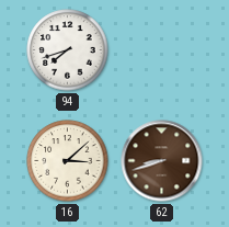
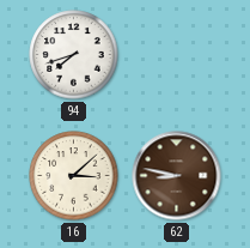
62: 8:42 -> 8:47
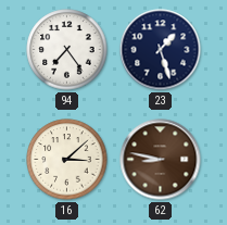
94: 7:42 -> 7:24
23: none -> 1:27
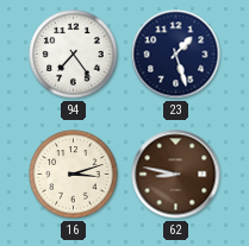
16: 3:08 -> 3:12
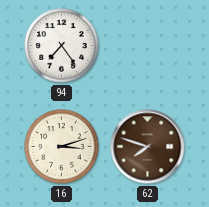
23: 1:27 -> none
62: 8:47 -> 7:48
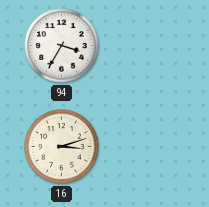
94: 7:24 -> 3:35
62: 7:48 -> none
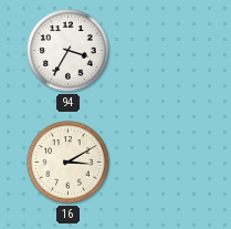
16: 3:12 -> 3:10
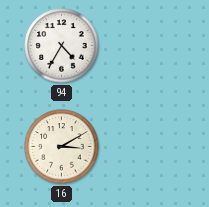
94: 3:35 -> 4:35
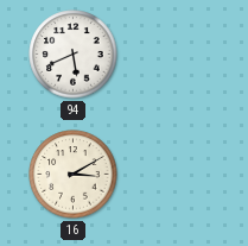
94: 4:35 -> 5:41
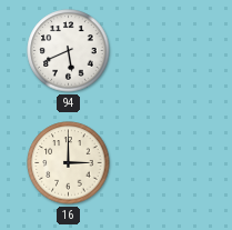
16: 3:10 -> 3:00
